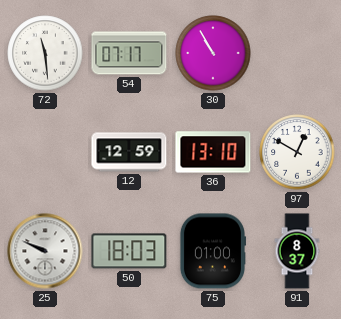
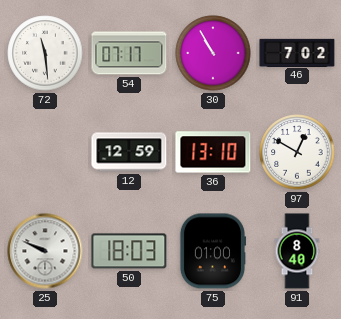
46: none -> 7:02
91: 8:37 -> 8:40
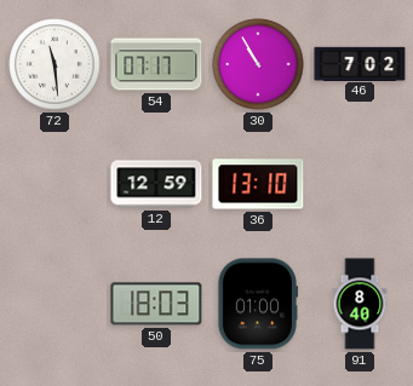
97: 12:50 -> none
25: 9:49 -> none
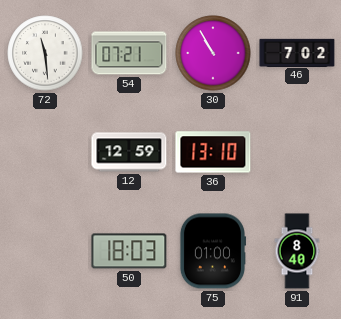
54: 07:17 -> 07:21
